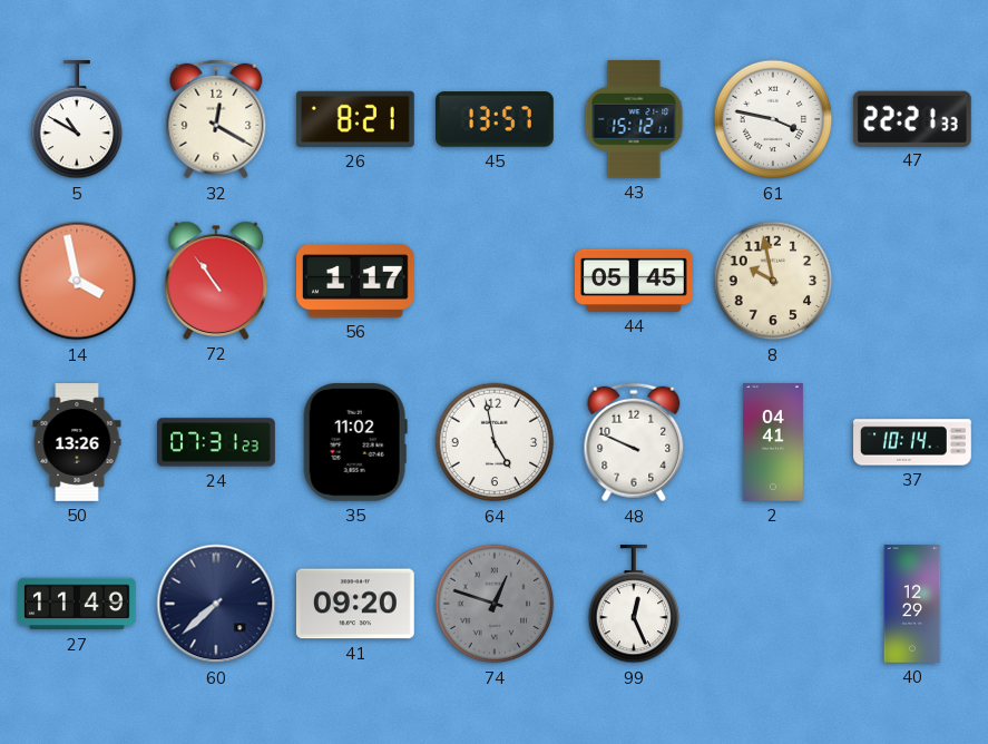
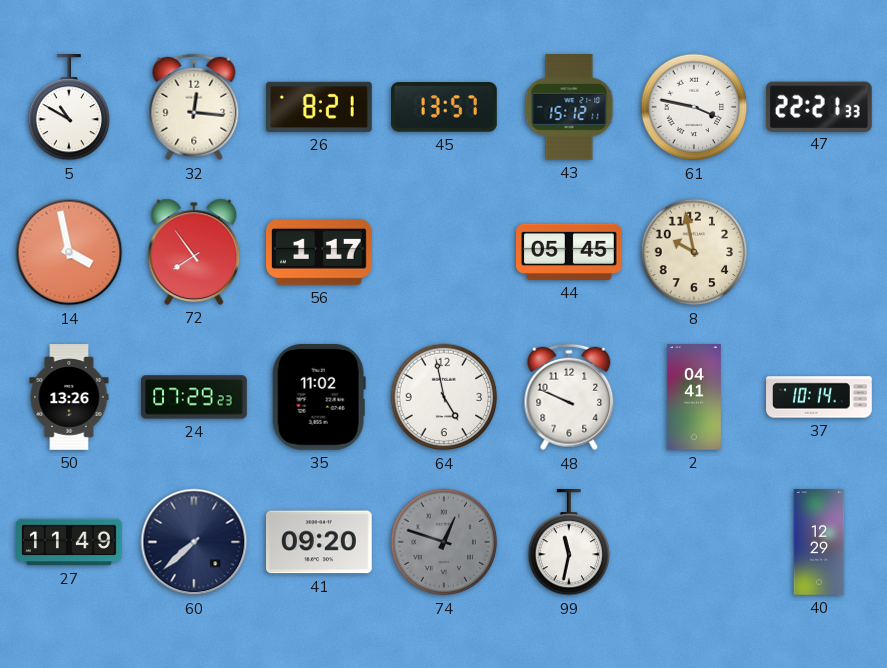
32: 12:20 -> 12:16
72: 10:54 -> 7:54
24: 07:31 -> 07:29
99: 12:26 -> 11:32
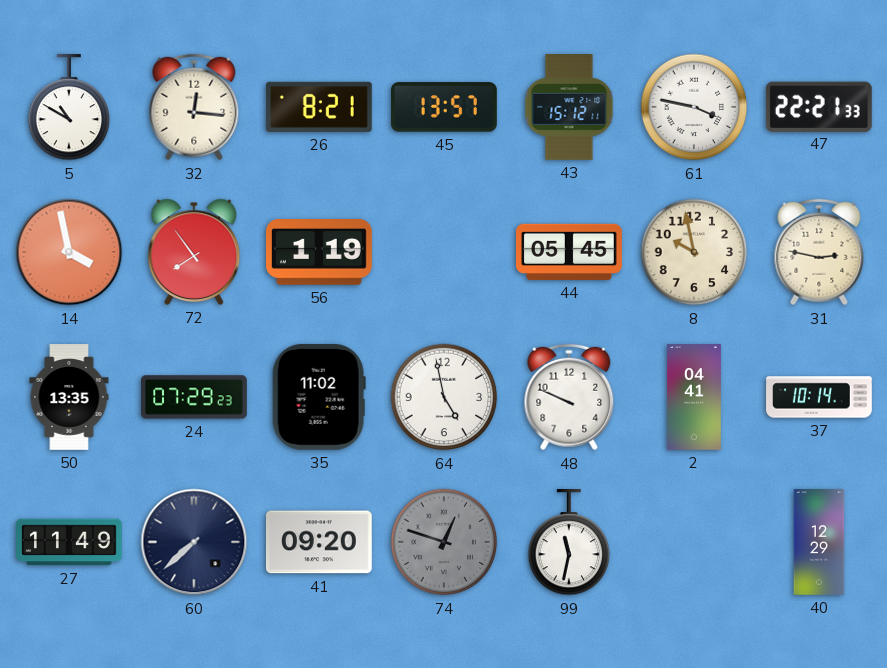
56: 1:17 -> 1:19
31: none -> 2:47
50: 13:26 -> 13:35
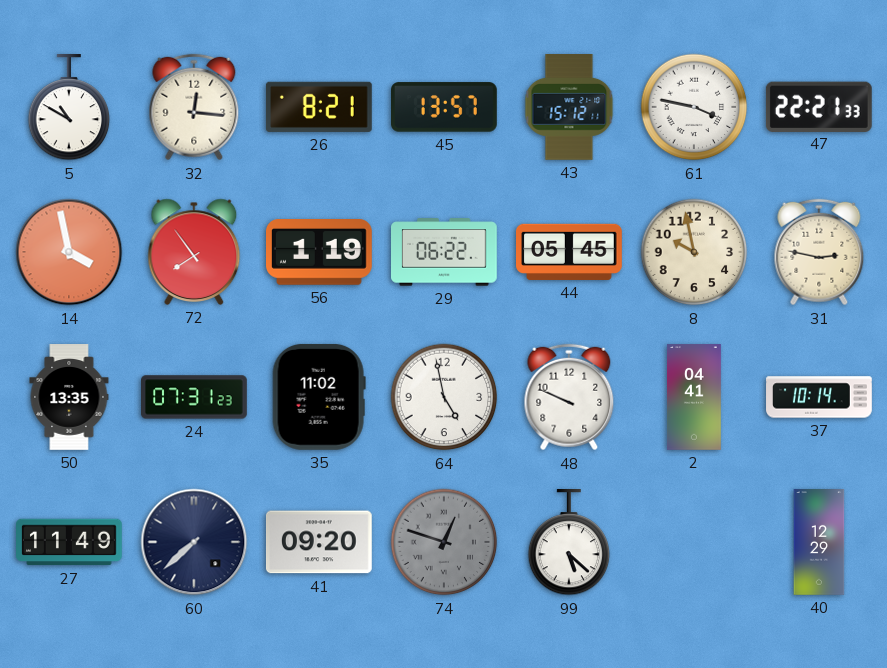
29: none -> 06:22
24: 07:29 -> 07:31
99: 11:32 -> 5:22
